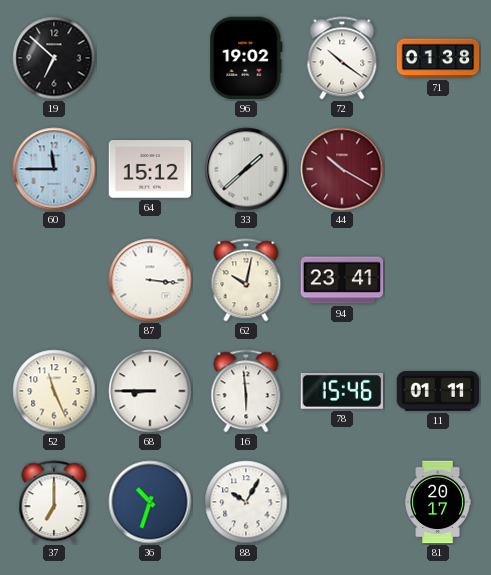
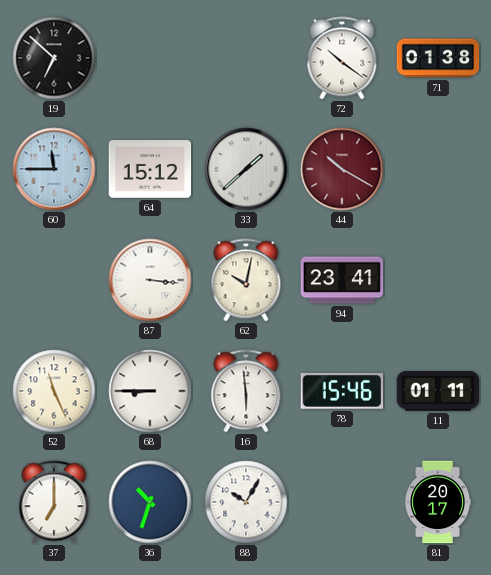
96: 19:02 -> none
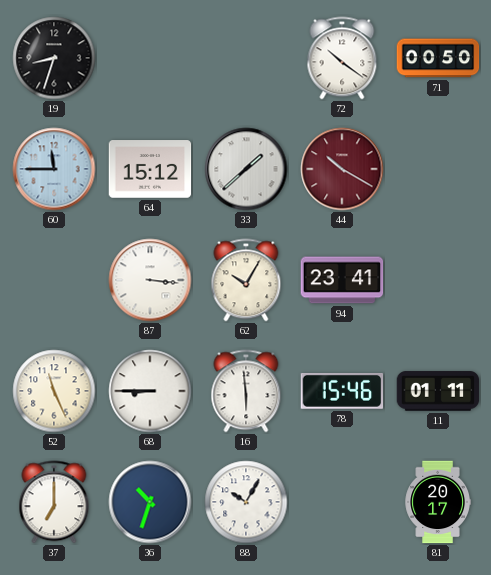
19: 6:52 -> 8:33
71: 01:38 -> 00:50
62: 10:02 -> 10:05
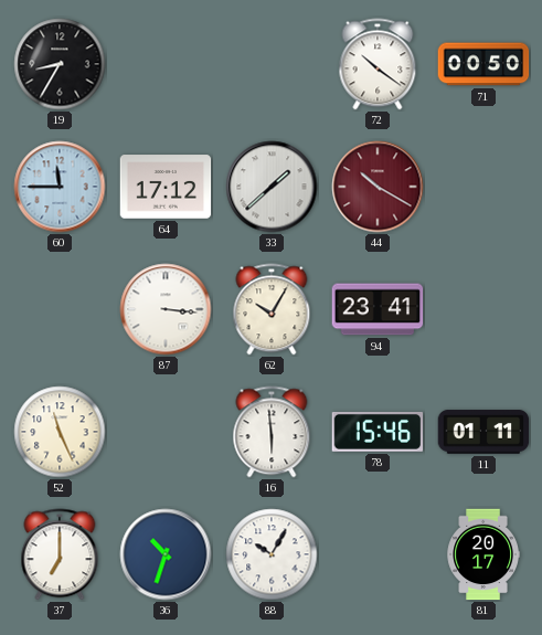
19: 8:33 -> 8:35
64: 15:12 -> 17:12
68: 8:45 -> none
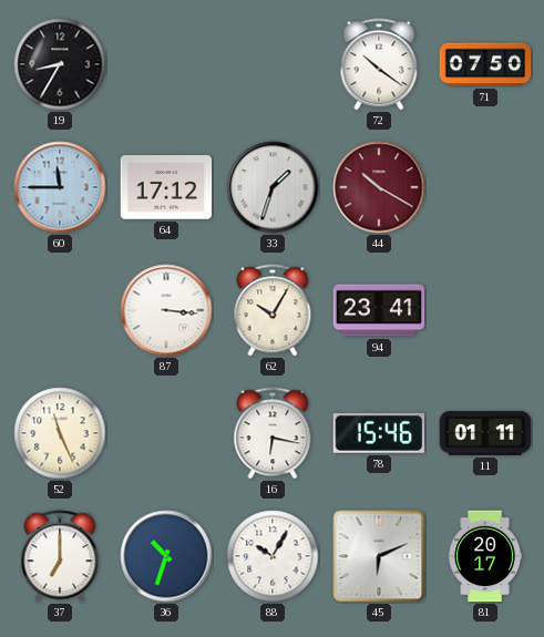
71: 00:50 -> 07:50
33: 1:38 -> 1:33
16: 5:59 -> 6:17
45: none -> 6:11
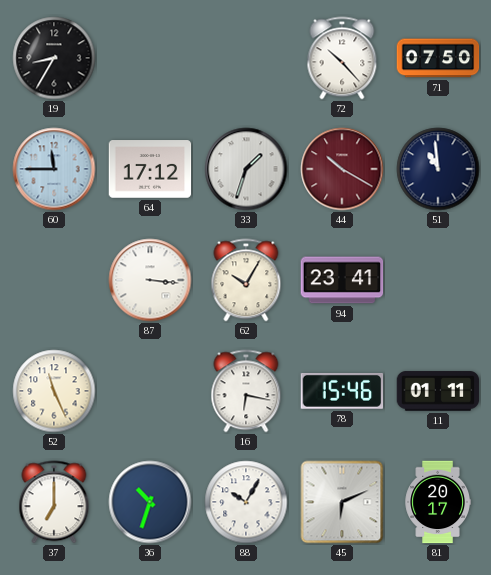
72: 10:21 -> 10:23
51: none -> 10:59
